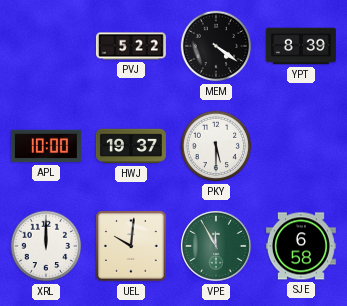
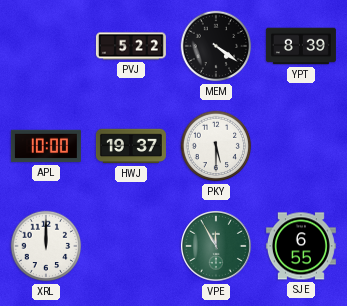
UEL: 10:01 -> none
SJE: 6:58 -> 6:55
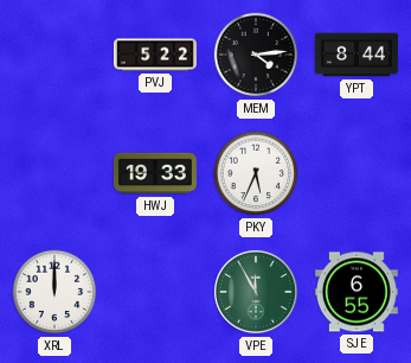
MEM: 4:21 -> 4:14
YPT: 8:39 -> 8:44
APL: 10:00 -> none
HWJ: 19:37 -> 19:33
PKY: 5:30 -> 5:34
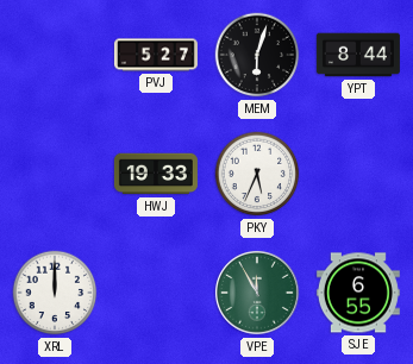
PVJ: 5:22 -> 5:27
MEM: 4:14 -> 6:03
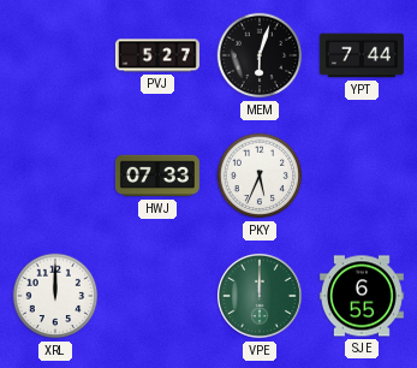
YPT: 8:44 -> 7:44
HWJ: 19:33 -> 07:33
VPE: 11:55 -> 12:00
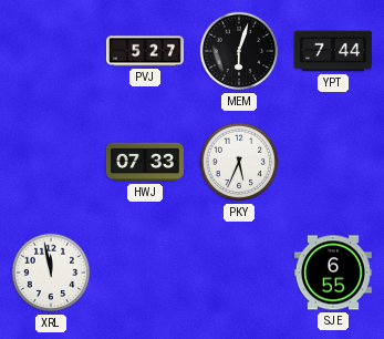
XRL: 12:00 -> 11:58
VPE: 12:00 -> none
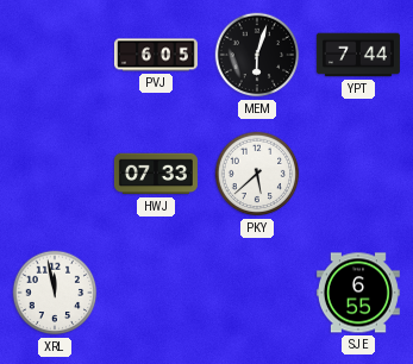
PVJ: 5:27 -> 6:05
PKY: 5:34 -> 5:38
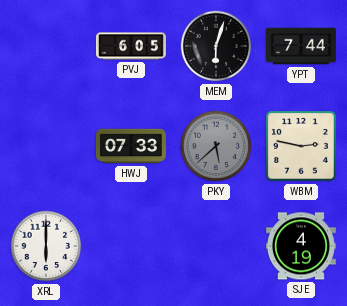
PKY dial: white -> grey
WBM: none -> 2:47
XRL: 11:58 -> 6:00
SJE: 6:55 -> 4:19
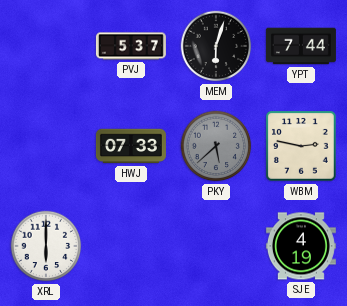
PVJ: 6:05 -> 5:37
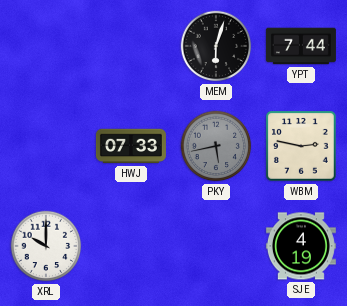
PVJ: 5:37 -> none
PKY: 5:38 -> 5:43
XRL: 6:00 -> 10:00
